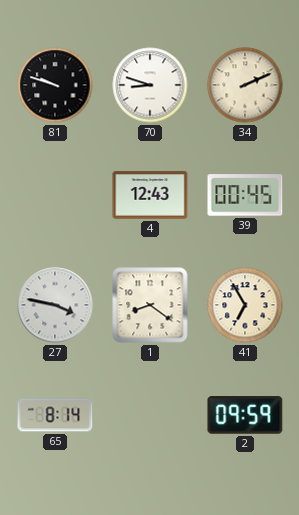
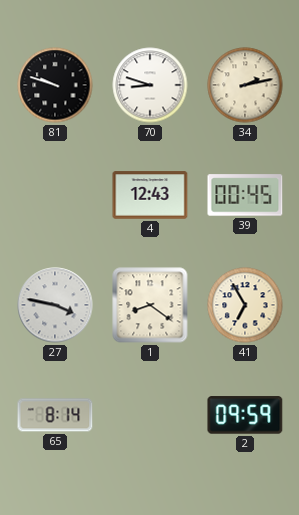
34: 2:11 -> 2:13
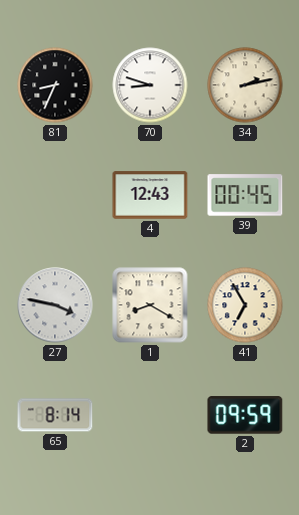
81: 9:48 -> 8:34
1: 8:21 -> 8:20
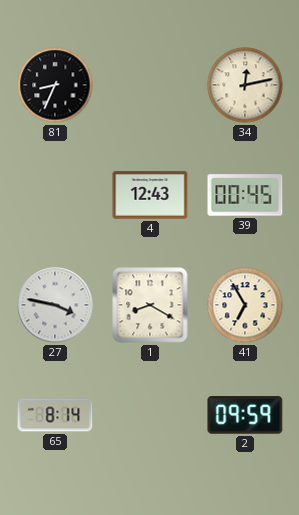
70: 8:48 -> none
34: 2:13 -> 12:13
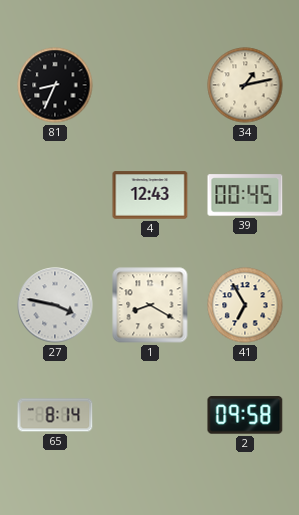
34: 12:13 -> 1:13
2: 09:59 -> 09:58
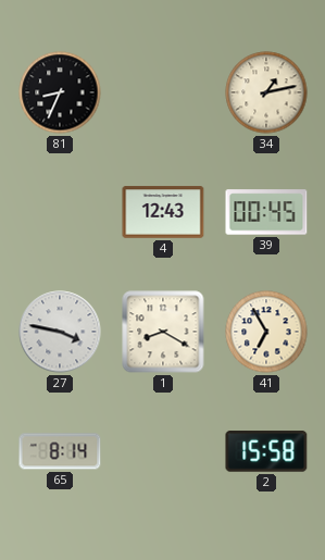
2: 09:58 -> 15:58
